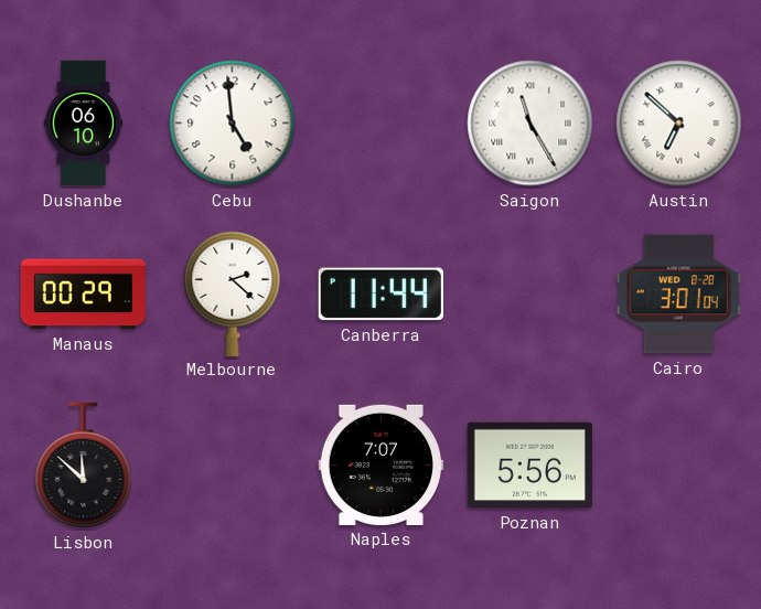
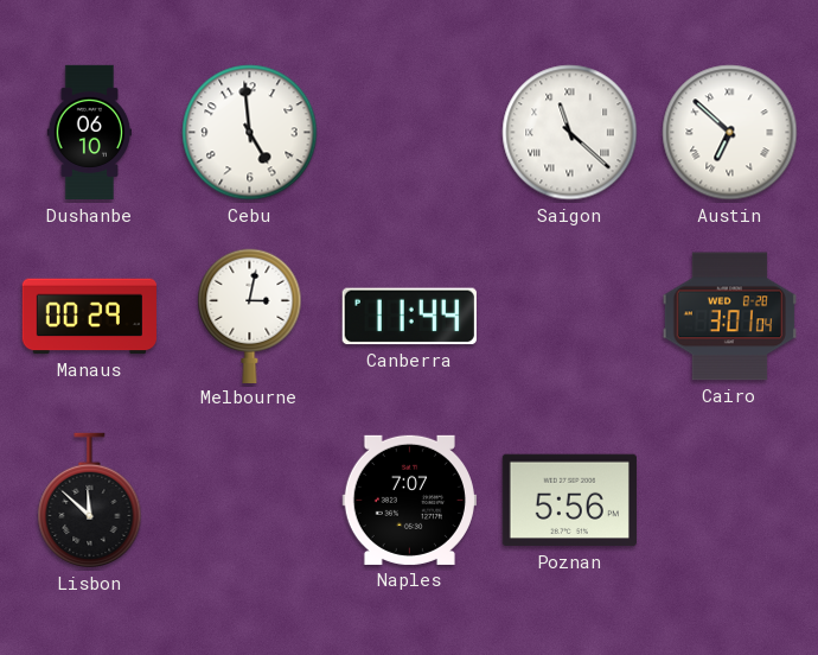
Saigon: 11:25 -> 11:22
Melbourne: 2:22 -> 3:02
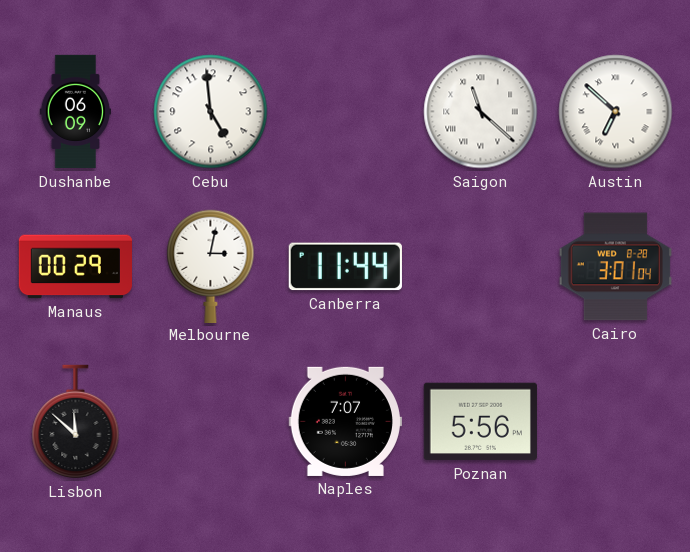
Dushanbe: 06:10 -> 06:09
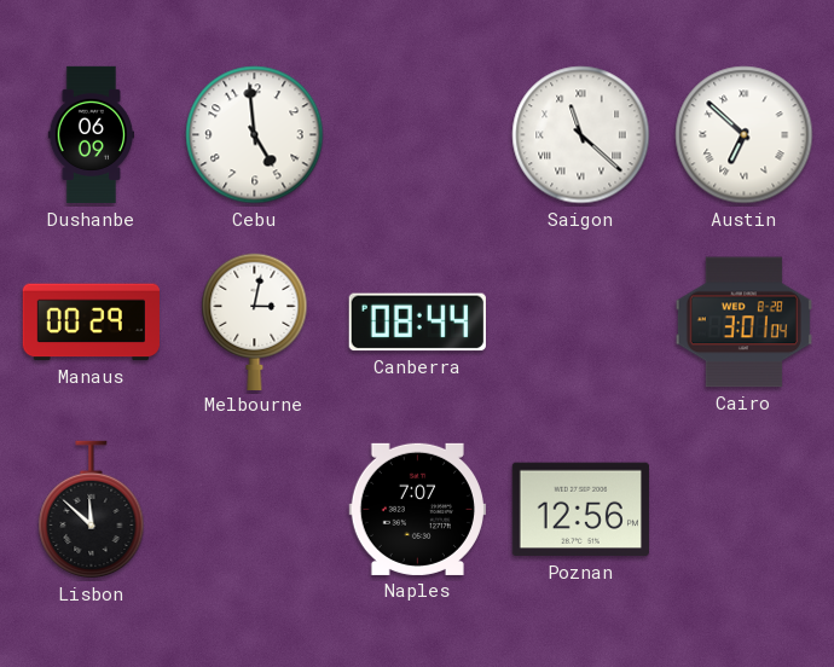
Canberra: 11:44 -> 08:44
Poznan: 5:56 -> 12:56
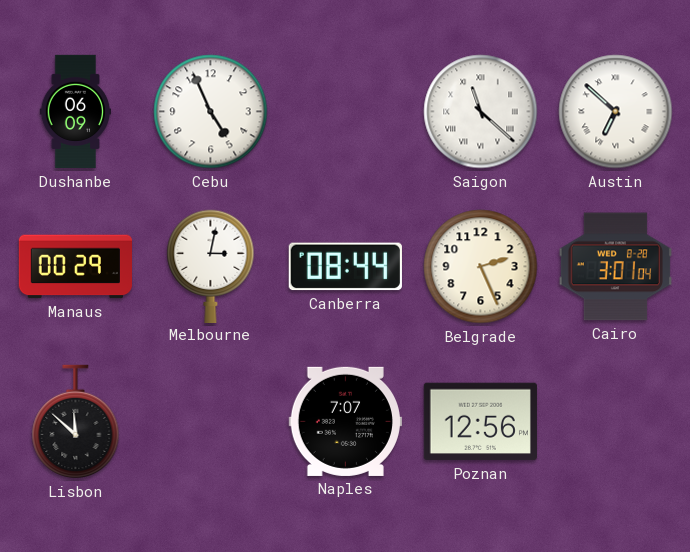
Cebu: 4:59 -> 4:56
Belgrade: none -> 2:26
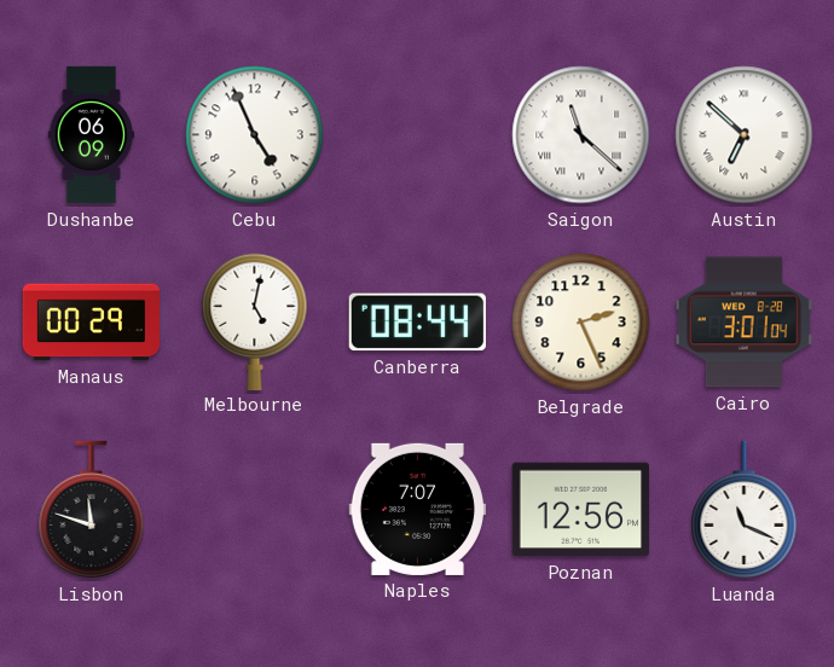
Melbourne: 3:02 -> 5:02
Lisbon: 11:52 -> 11:48
Luanda: none -> 11:19
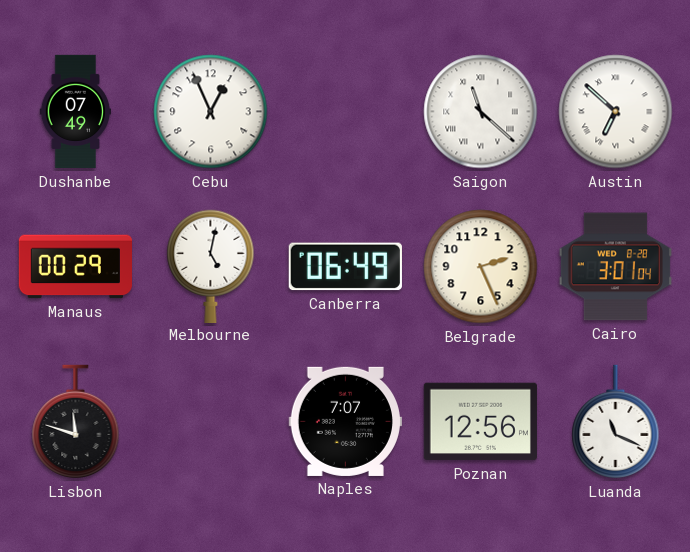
Dushanbe: 06:09 -> 07:49
Cebu: 4:56 -> 12:56
Canberra: 08:44 -> 06:49
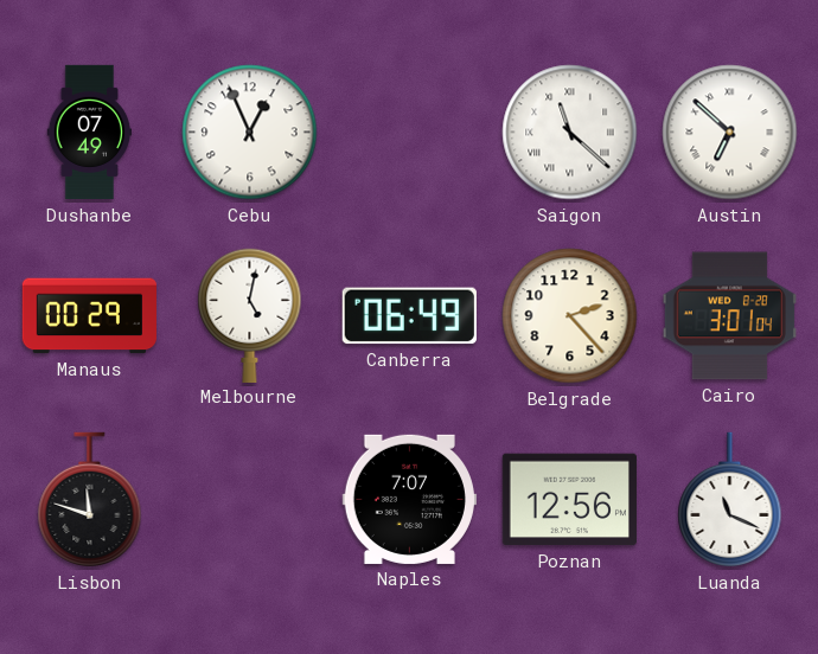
Belgrade: 2:26 -> 2:23
